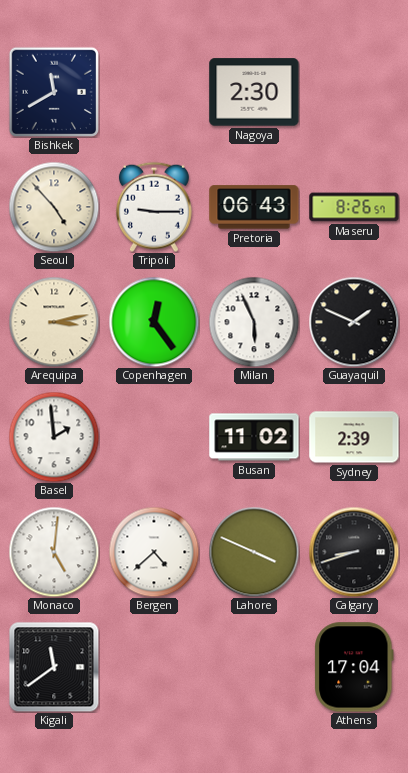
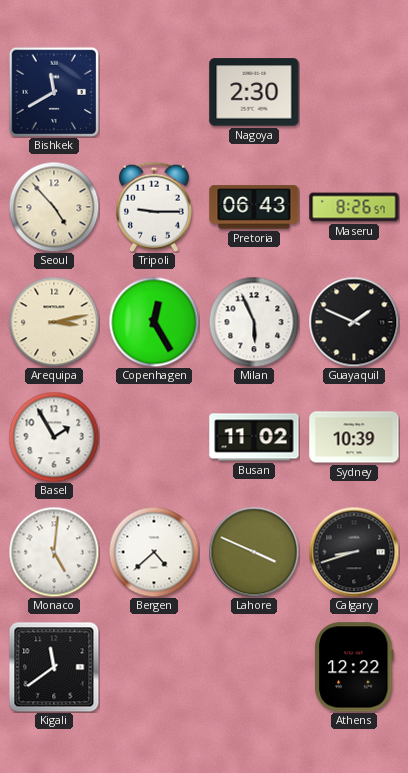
Copenhagen: 12:24 -> 12:25
Basel: 1:59 -> 1:55
Sydney: 2:39 -> 10:39
Athens: 17:04 -> 12:22
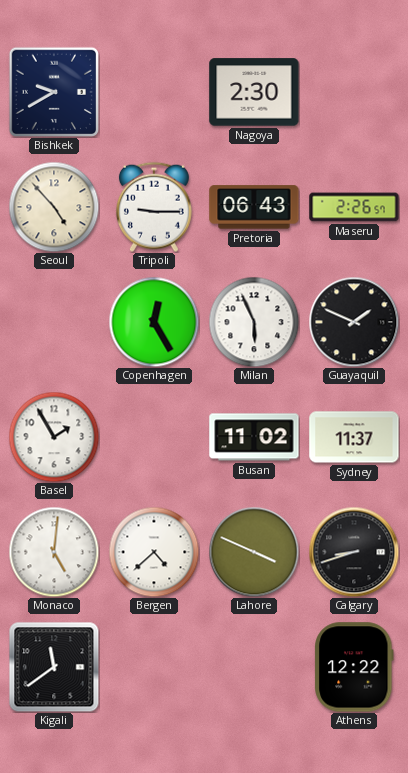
Bishkek: 11:40 -> 9:40
Maseru: 8:26 -> 2:26
Arequipa: 3:13 -> none
Sydney: 10:39 -> 11:37
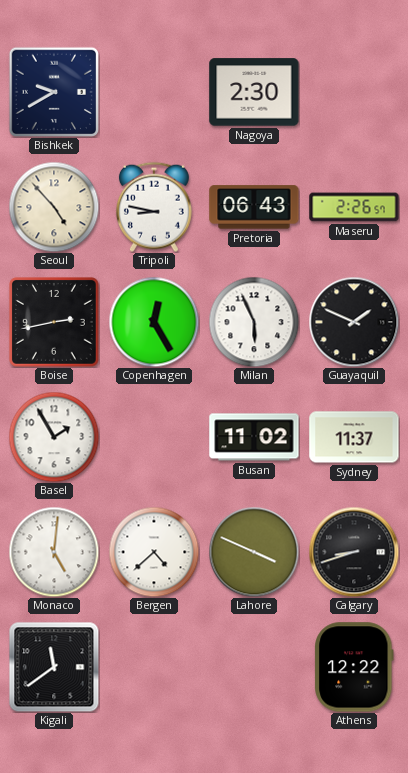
Tripoli: 9:15 -> 8:47
Boise: none -> 2:43
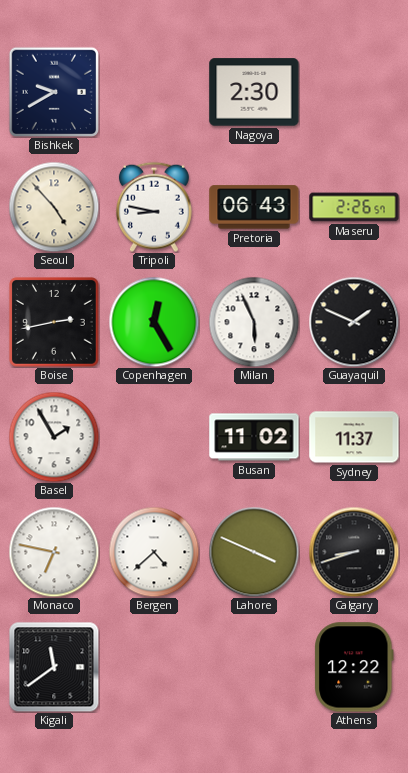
Monaco: 5:01 -> 6:47
